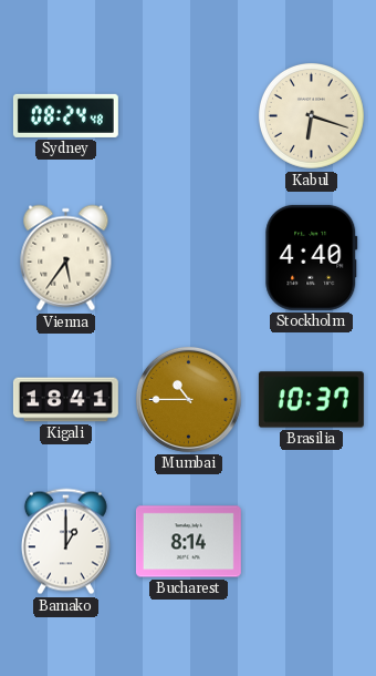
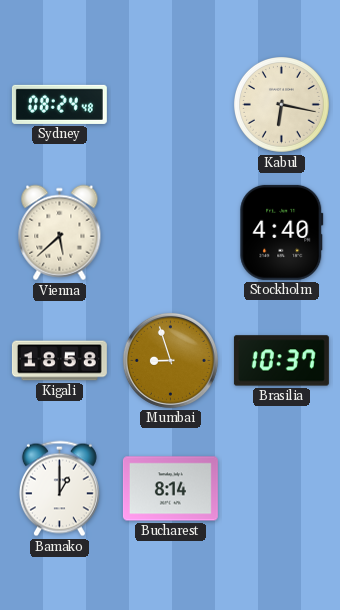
Kabul: 6:18 -> 6:17
Vienna: 5:36 -> 5:38
Kigali: 18:41 -> 18:58
Mumbai: 10:45 -> 8:57
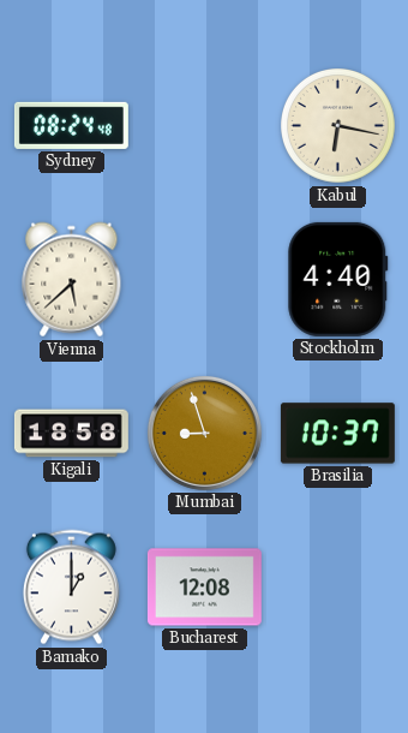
Bucharest: 8:14 -> 12:08
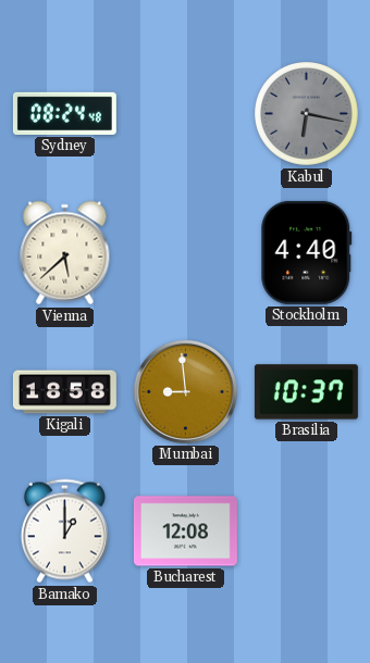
Kabul dial: cream -> grey
Mumbai: 8:57 -> 8:59
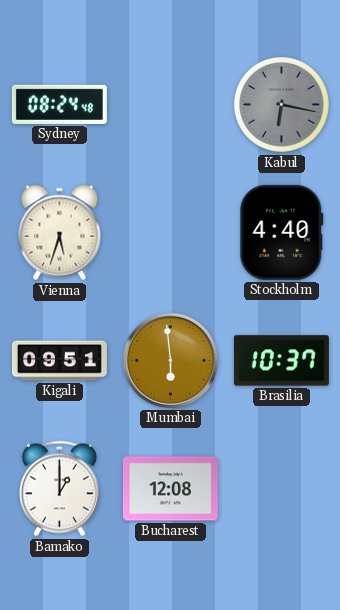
Vienna: 5:38 -> 5:33
Kigali: 18:58 -> 09:51
Mumbai: 8:59 -> 5:59
